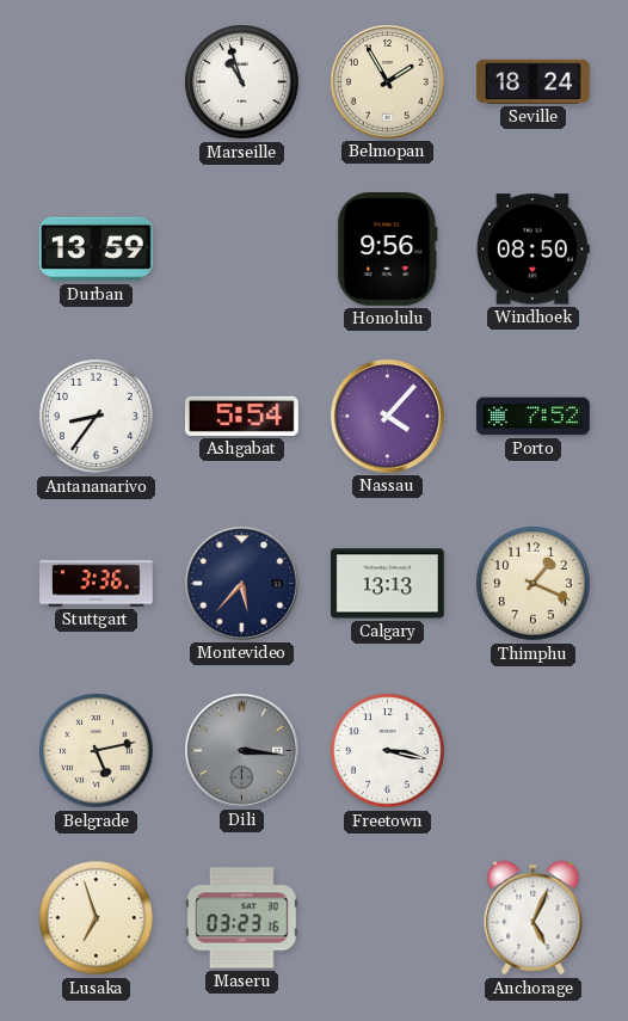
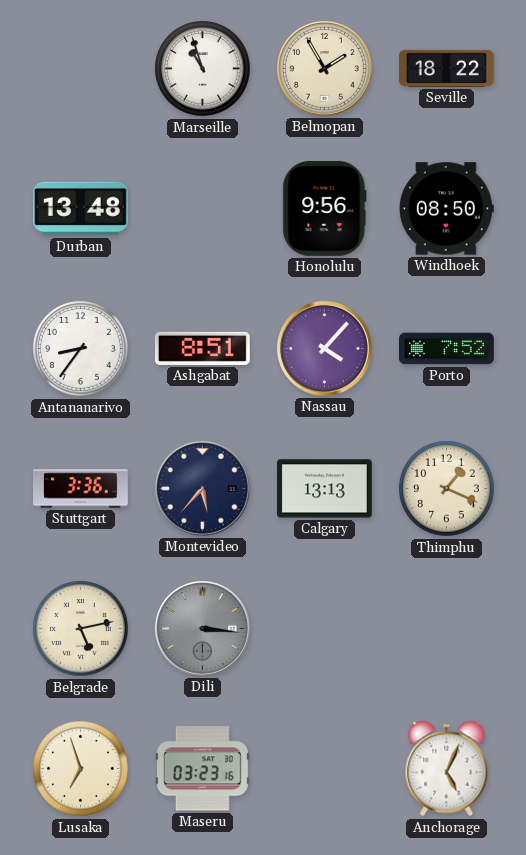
Seville: 18:24 -> 18:22
Durban: 13:59 -> 13:48
Ashgabat: 5:54 -> 8:51
Freetown: 3:17 -> none
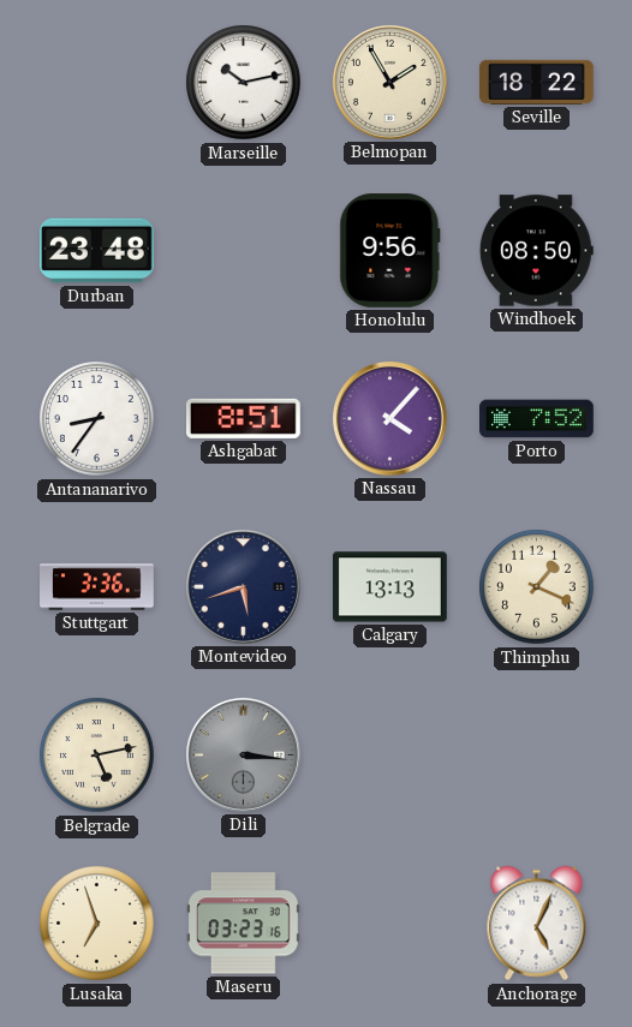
Marseille: 10:57 -> 10:13
Durban: 13:48 -> 23:48
Montevideo: 5:37 -> 5:42
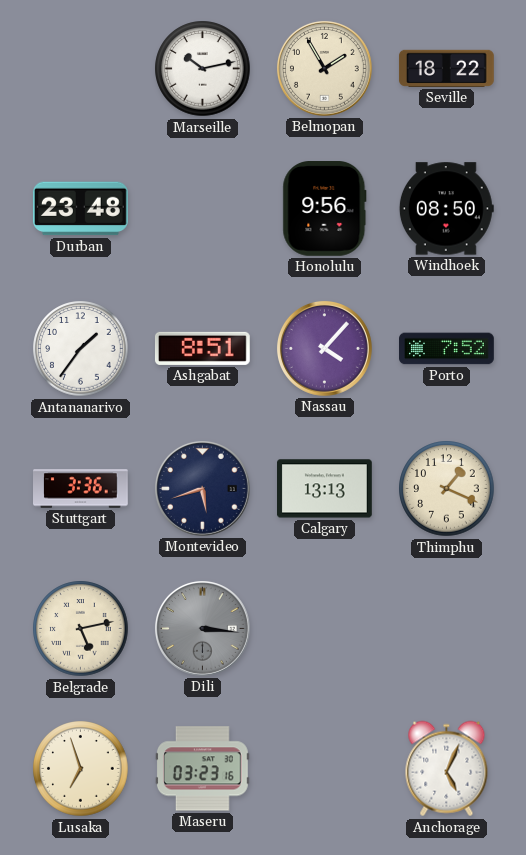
Antananarivo: 8:36 -> 1:36
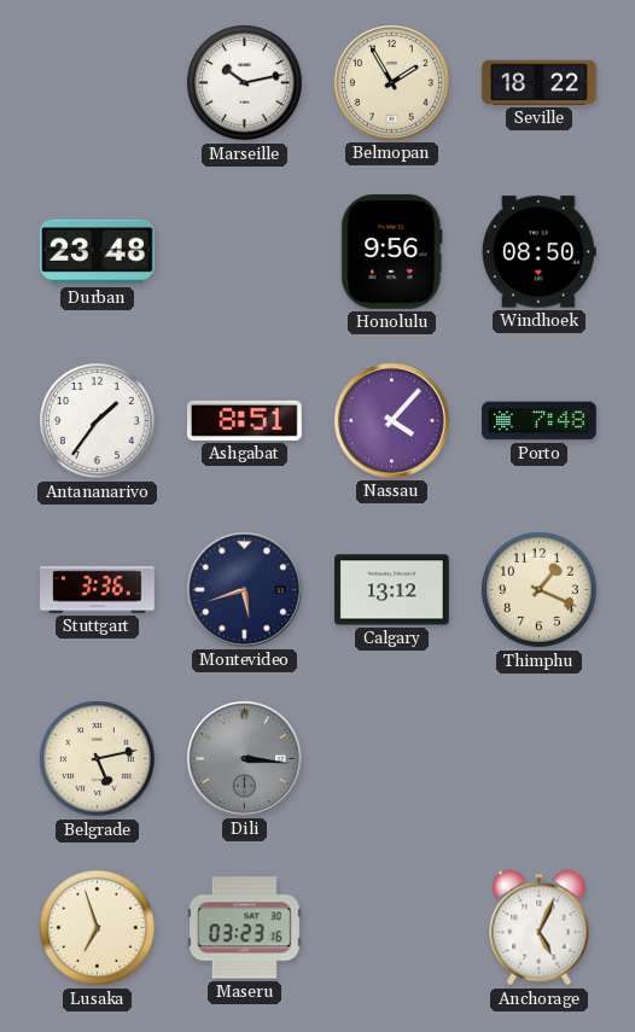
Porto: 7:52 -> 7:48
Calgary: 13:13 -> 13:12
